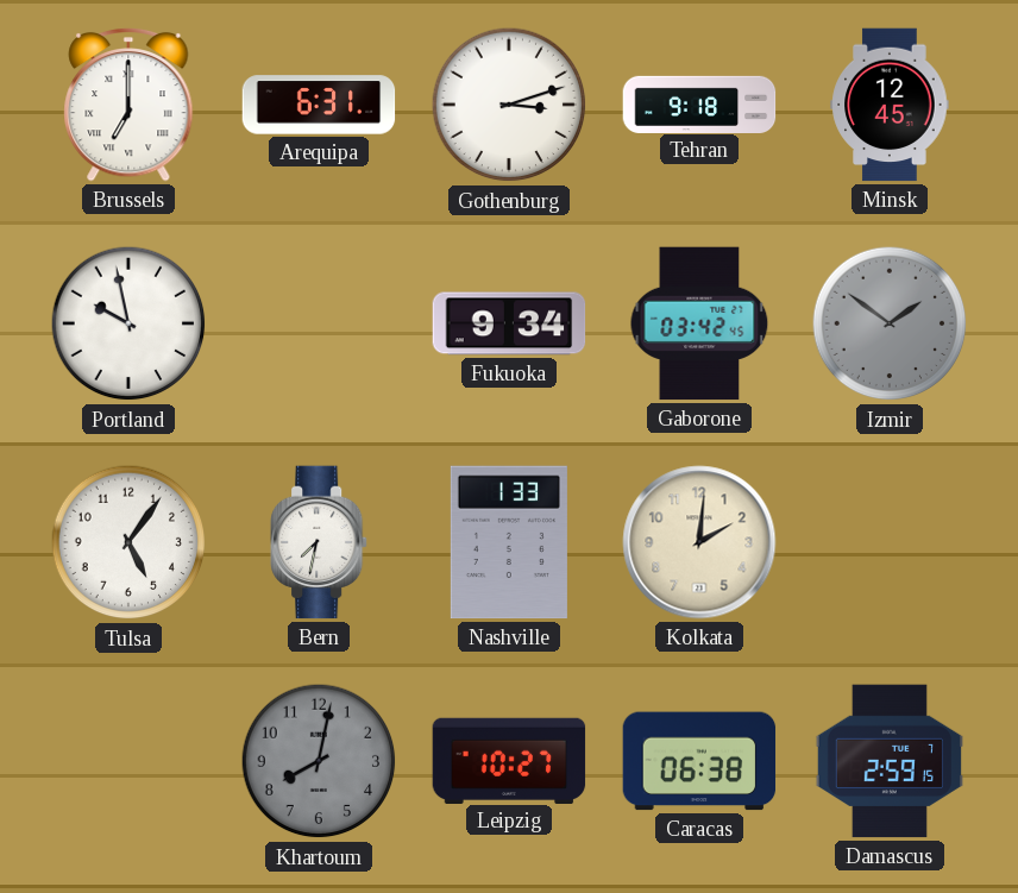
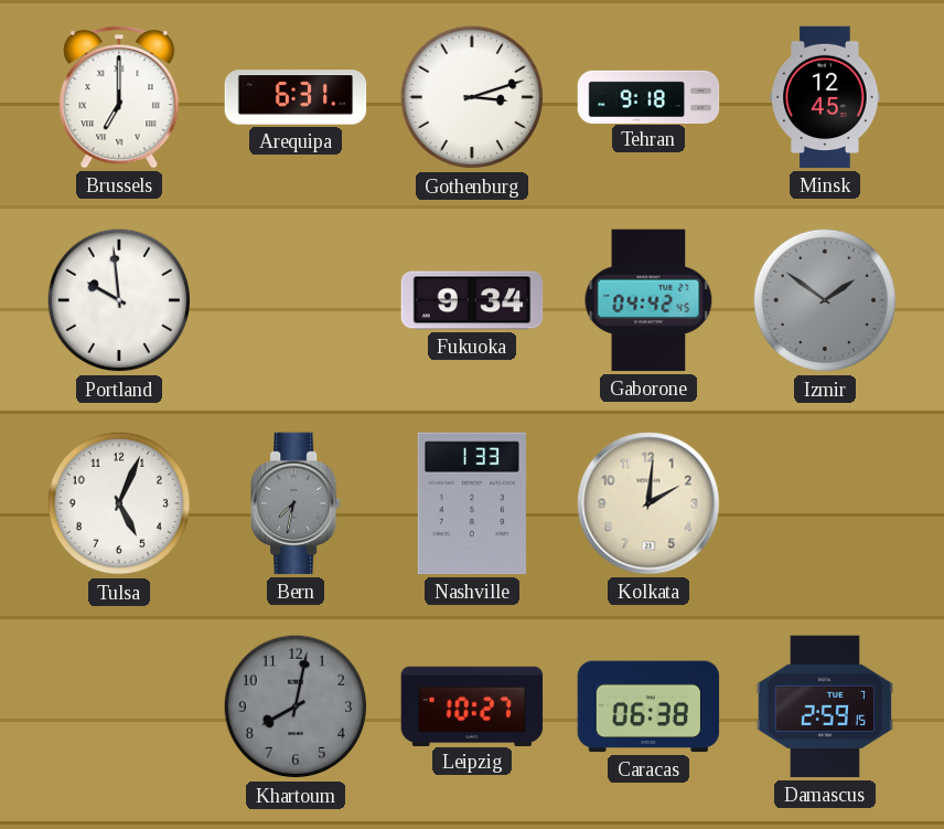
Portland: 9:58 -> 9:59
Gaborone: 03:42 -> 04:42
Tulsa: 5:06 -> 5:04
Bern dial: white -> grey
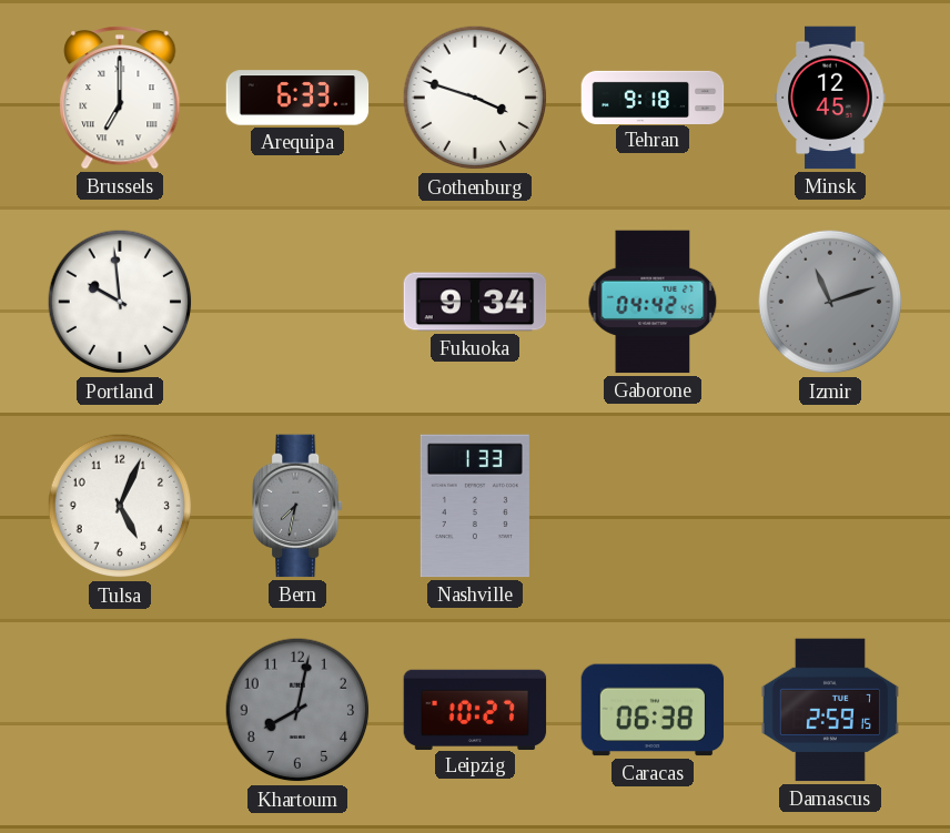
Arequipa: 6:31 -> 6:33
Gothenburg: 3:12 -> 3:48
Izmir: 1:51 -> 11:12
Kolkata: 2:01 -> none
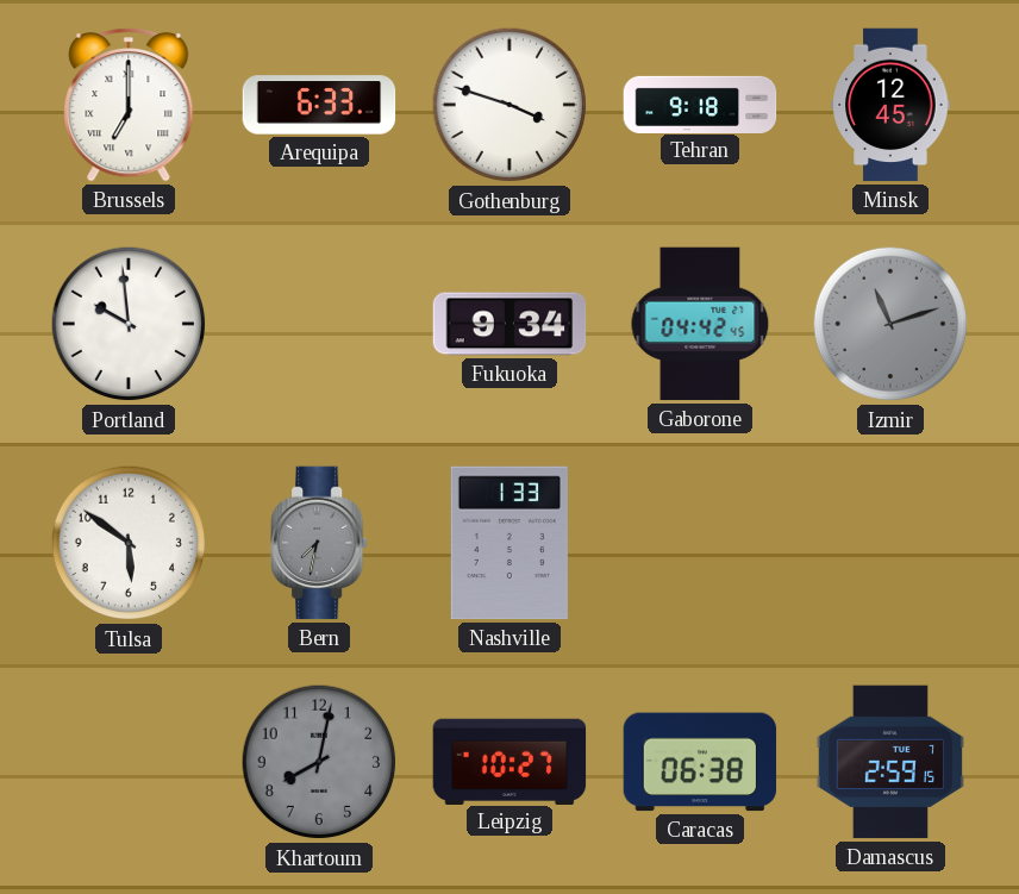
Tulsa: 5:04 -> 5:51
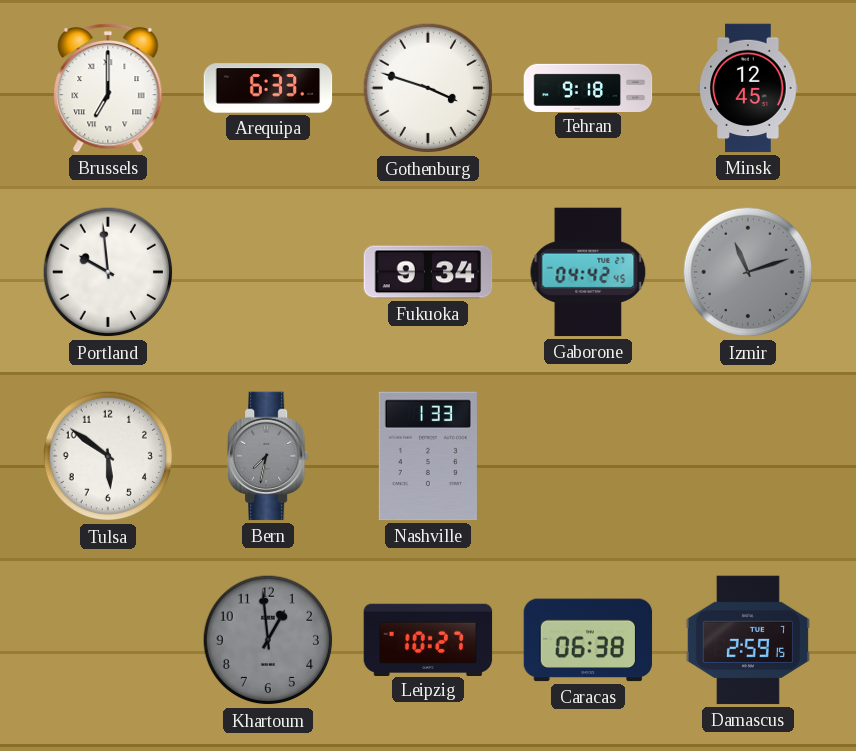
Khartoum: 8:02 -> 12:59
